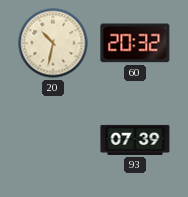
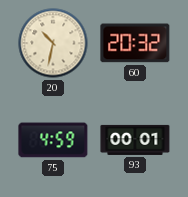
75: none -> 4:59
93: 07:39 -> 00:01
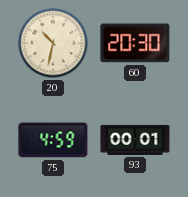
60: 20:32 -> 20:30
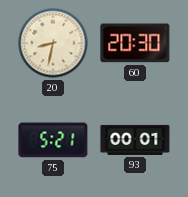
20: 10:32 -> 8:32
75: 4:59 -> 5:21
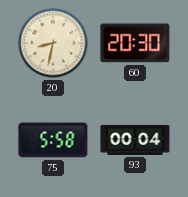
75: 5:21 -> 5:58
93: 00:01 -> 00:04
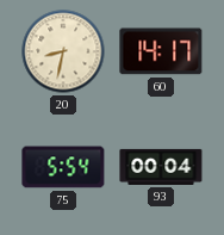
60: 20:30 -> 14:17
75: 5:58 -> 5:54
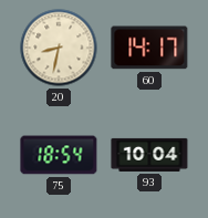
75: 5:54 -> 18:54
93: 00:04 -> 10:04
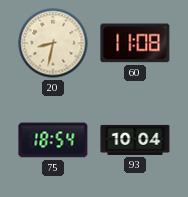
60: 14:17 -> 11:08
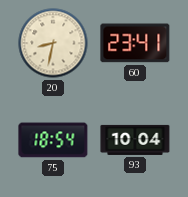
60: 11:08 -> 23:41
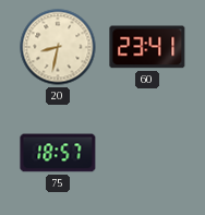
75: 18:54 -> 18:57
93: 10:04 -> none
